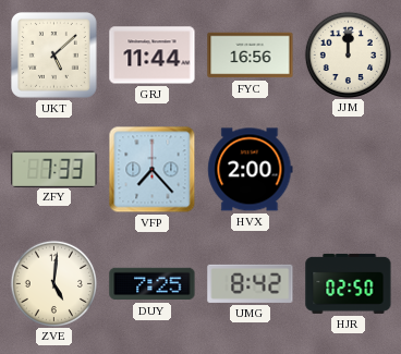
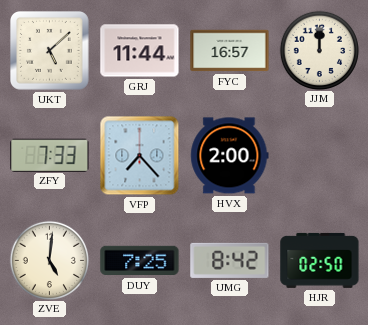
FYC: 16:56 -> 16:57
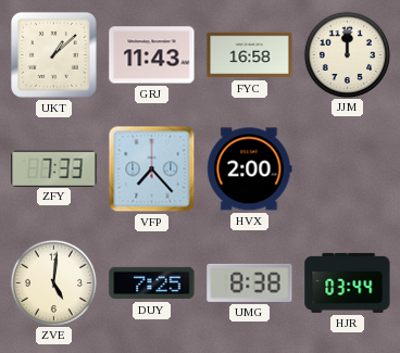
UKT: 5:08 -> 1:08
GRJ: 11:44 -> 11:43
FYC: 16:57 -> 16:58
UMG: 8:42 -> 8:38
HJR: 02:50 -> 03:44
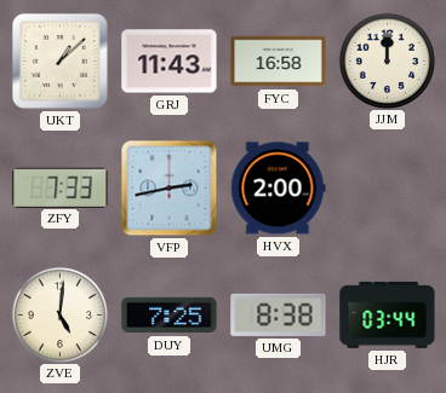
VFP: 7:23 -> 2:43
